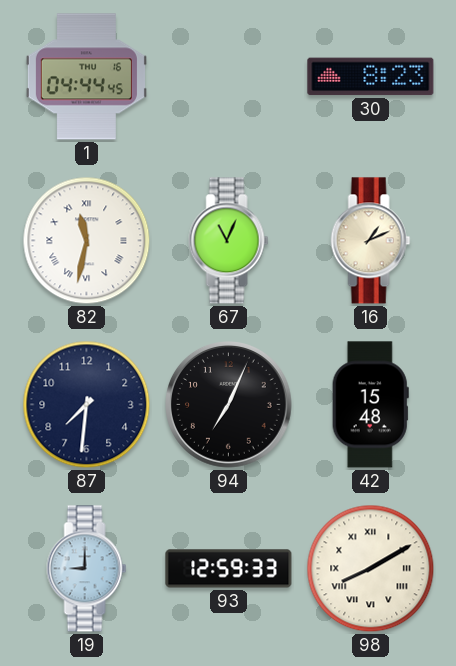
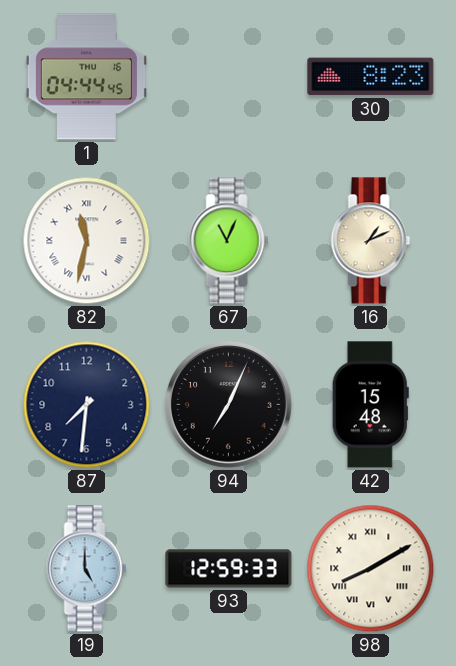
19: 9:00 -> 5:00
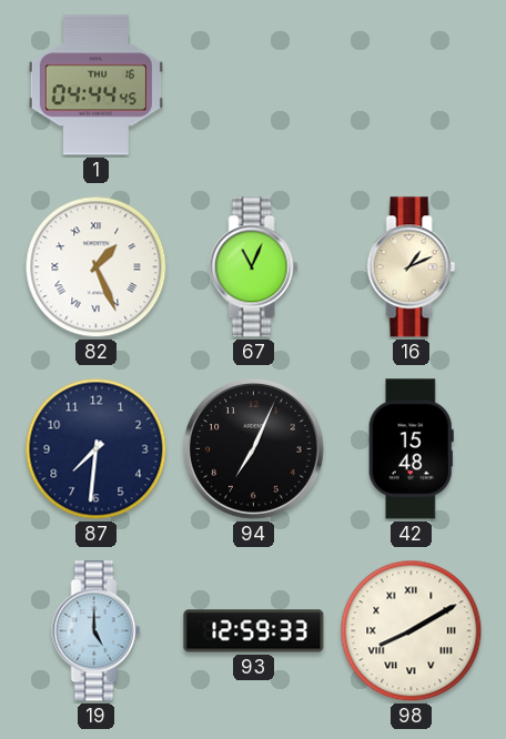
30: 8:23 -> none
82: 11:32 -> 1:26
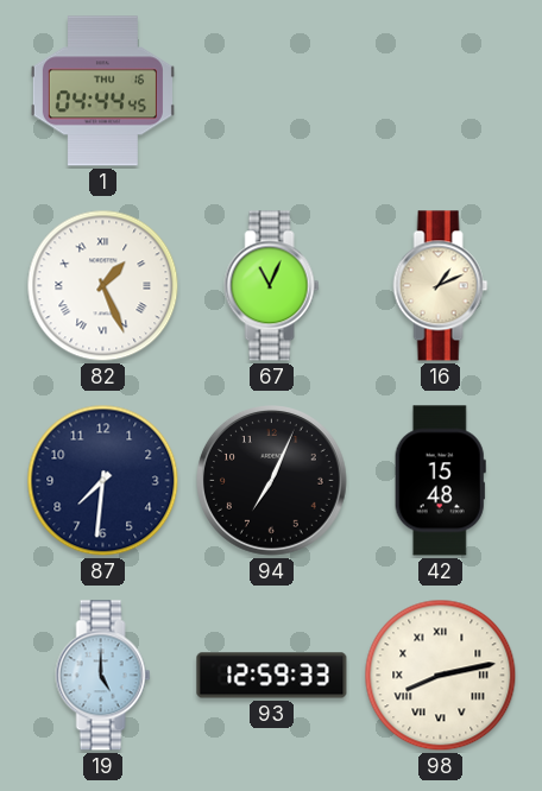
98: 8:10 -> 8:13
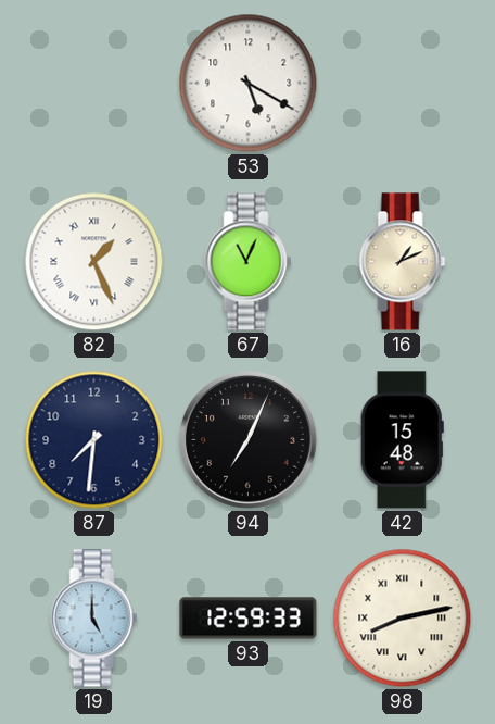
1: 04:44 -> none
53: none -> 5:20
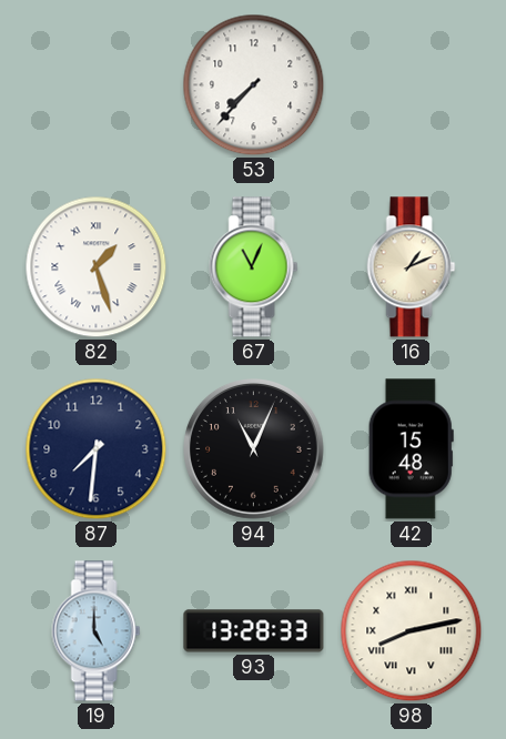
53: 5:20 -> 7:37
82: 1:26 -> 1:27
94: 7:04 -> 11:04
93: 12:59 -> 13:28
